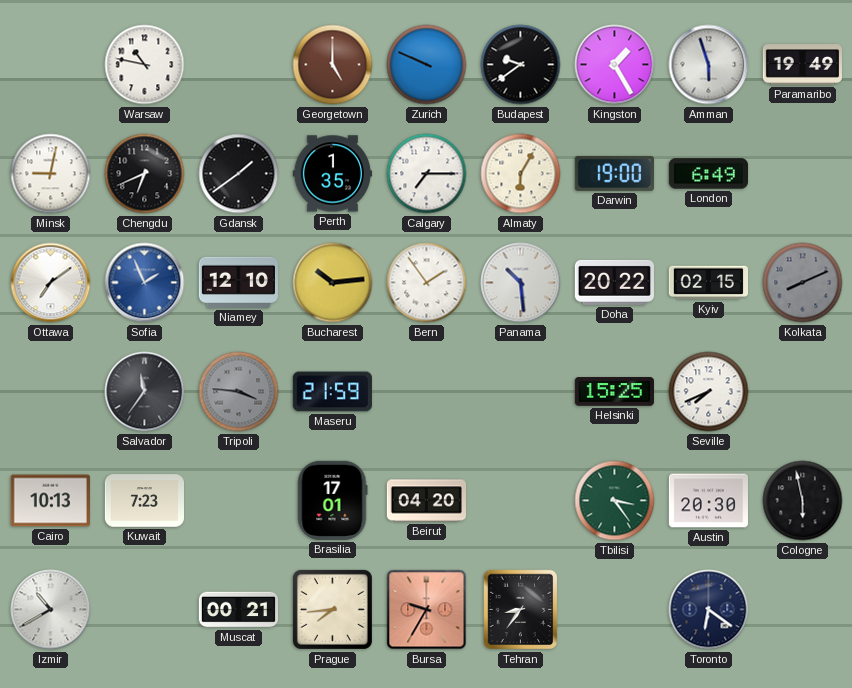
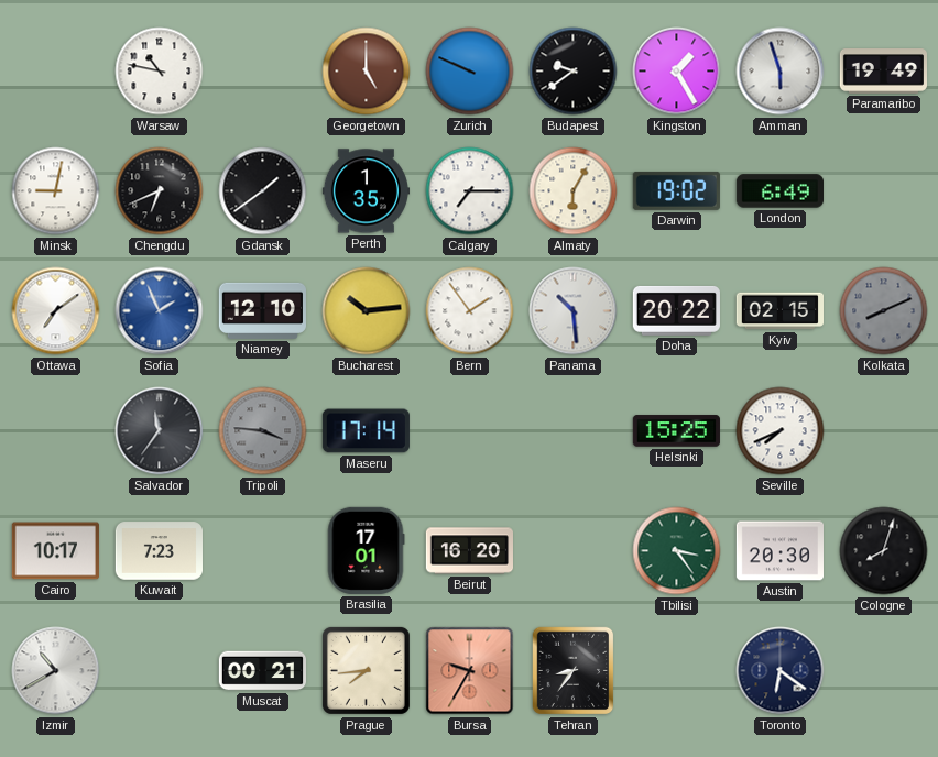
Darwin: 19:00 -> 19:02
Maseru: 21:59 -> 17:14
Cairo: 10:13 -> 10:17
Beirut: 04:20 -> 16:20
Cologne: 5:58 -> 8:03
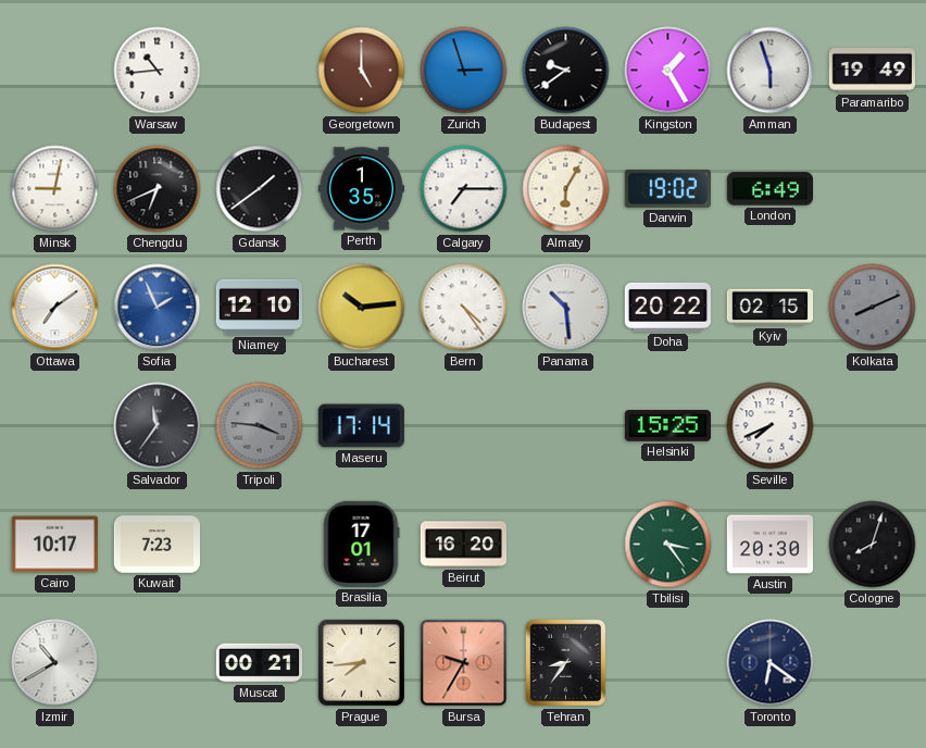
Warsaw: 10:47 -> 10:44
Zurich: 9:49 -> 2:57
Bern: 1:54 -> 4:24
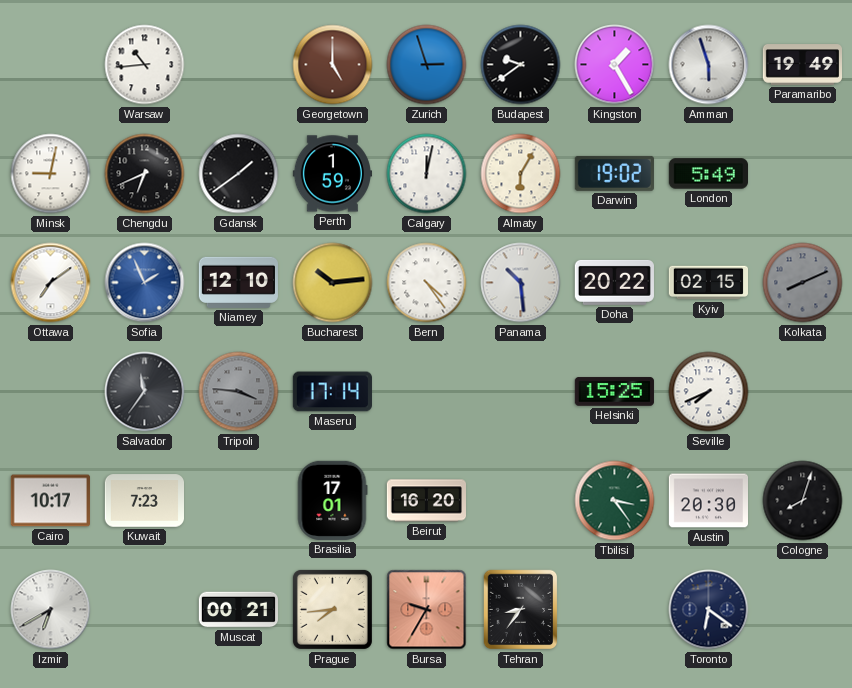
Perth: 1:35 -> 1:59
Calgary: 7:15 -> 12:02
London: 6:49 -> 5:49
Izmir: 10:40 -> 6:40
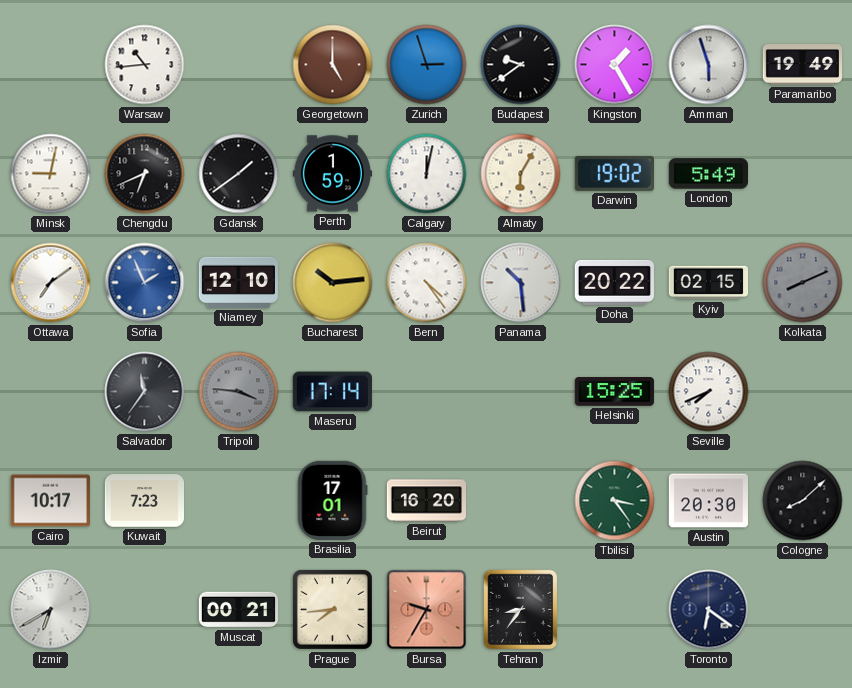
Cologne: 8:03 -> 8:08
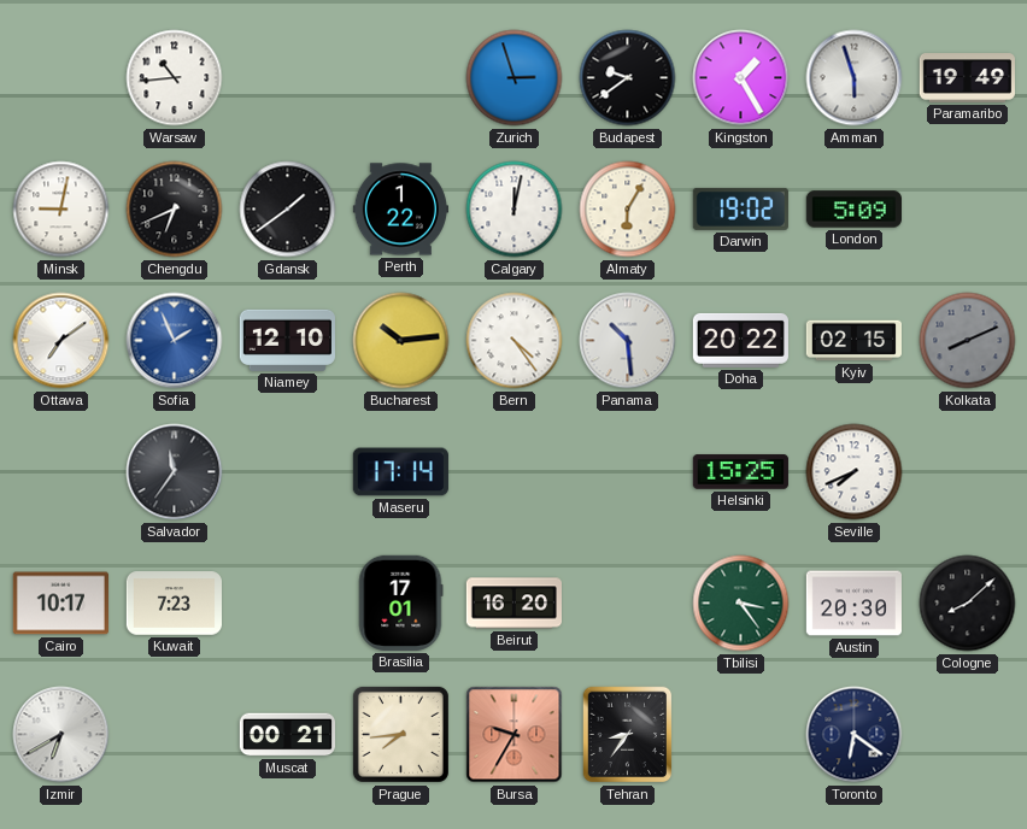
Georgetown: 5:00 -> none
Perth: 1:59 -> 1:22
London: 5:49 -> 5:09
Tripoli: 3:46 -> none
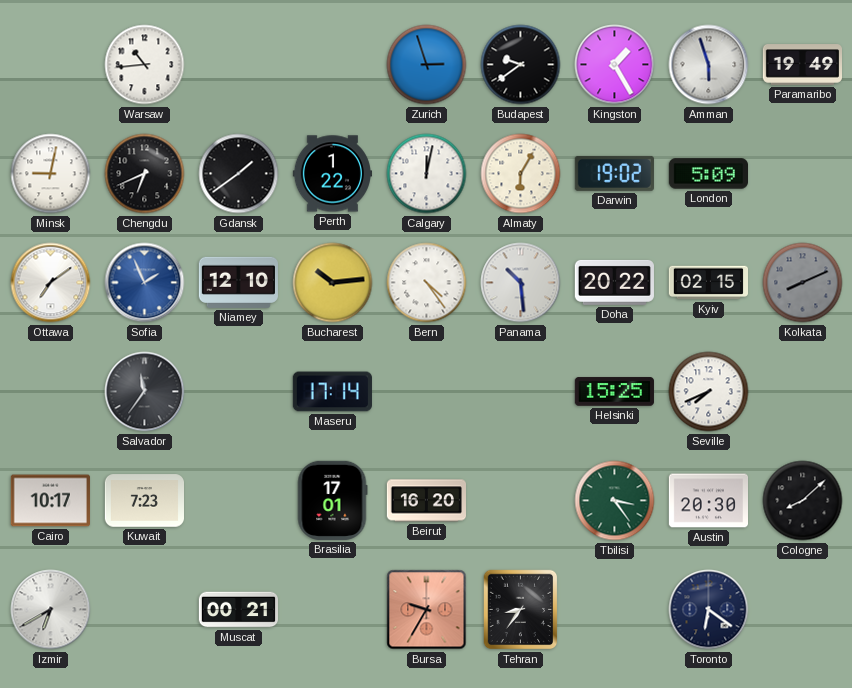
Prague: 7:44 -> none
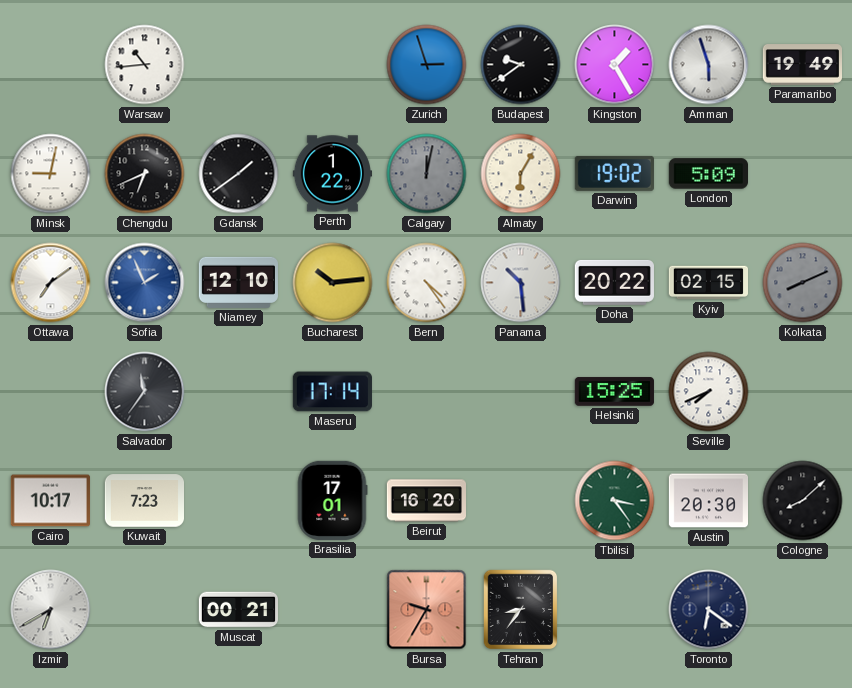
Calgary dial: white -> grey
